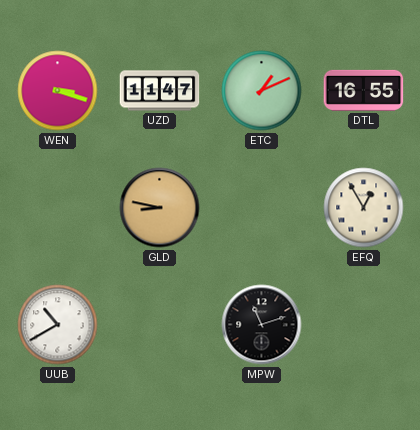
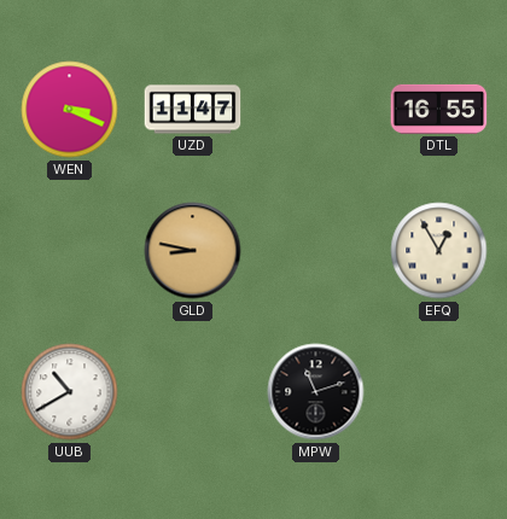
WEN: 3:18 -> 3:19
ETC: 1:11 -> none
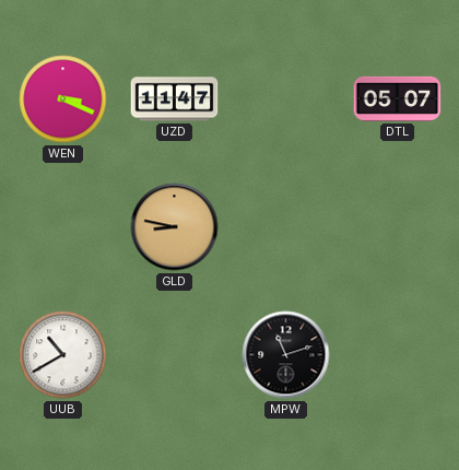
DTL: 16:55 -> 05:07
EFQ: 12:55 -> none
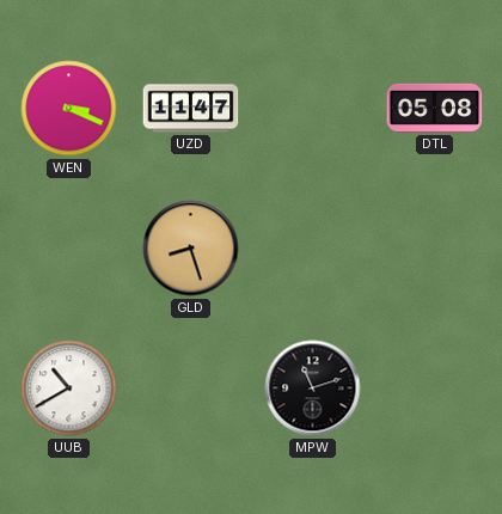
DTL: 05:07 -> 05:08
GLD: 8:47 -> 8:27
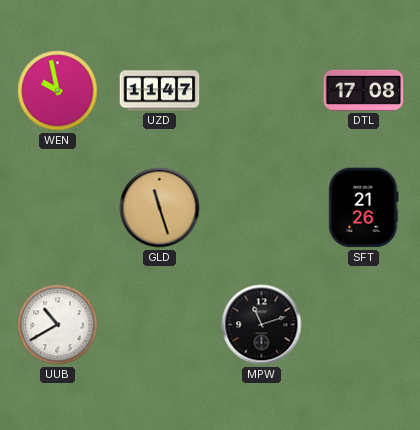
WEN: 3:19 -> 9:58
DTL: 05:08 -> 17:08
GLD: 8:27 -> 11:27
SFT: none -> 21:26
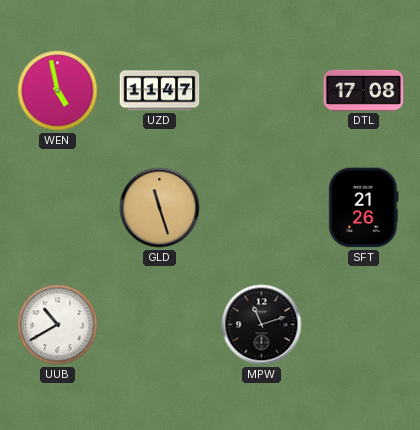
WEN: 9:58 -> 4:58
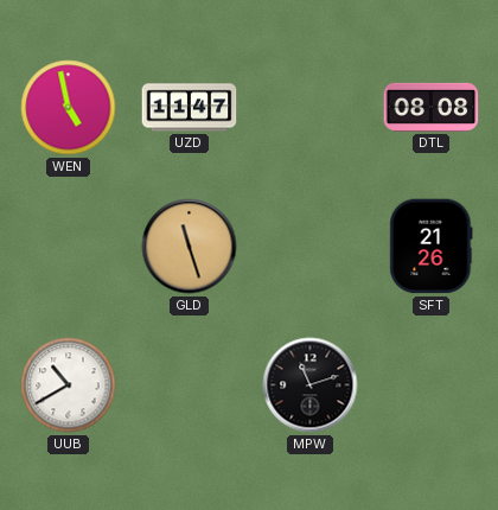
DTL: 17:08 -> 08:08
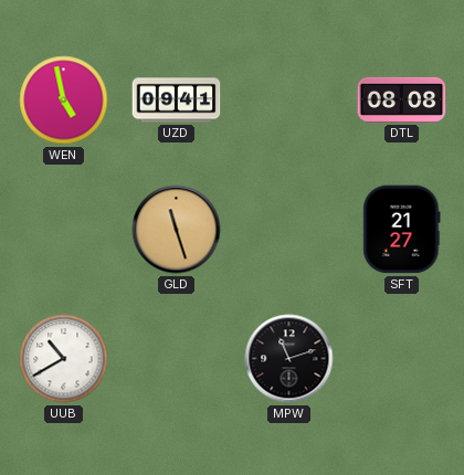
UZD: 11:47 -> 09:41
SFT: 21:26 -> 21:27
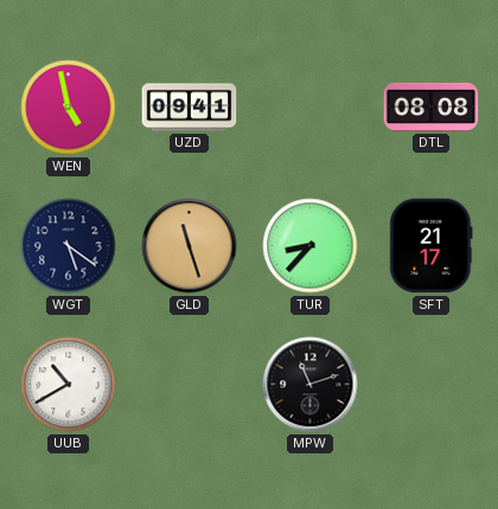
WGT: none -> 5:21
TUR: none -> 8:37
SFT: 21:27 -> 21:17
